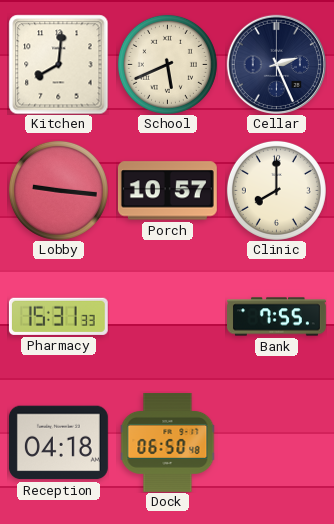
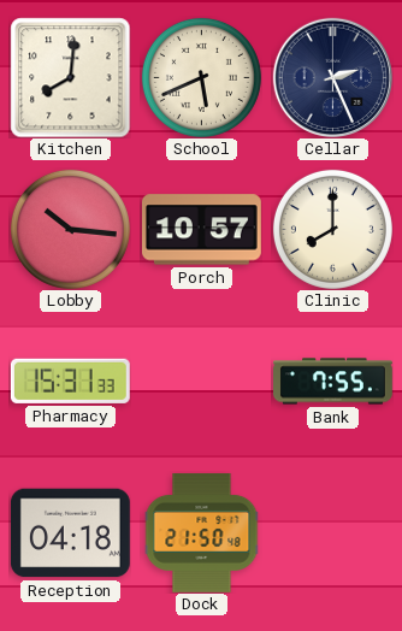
Lobby: 9:16 -> 10:16
Dock: 06:50 -> 21:50
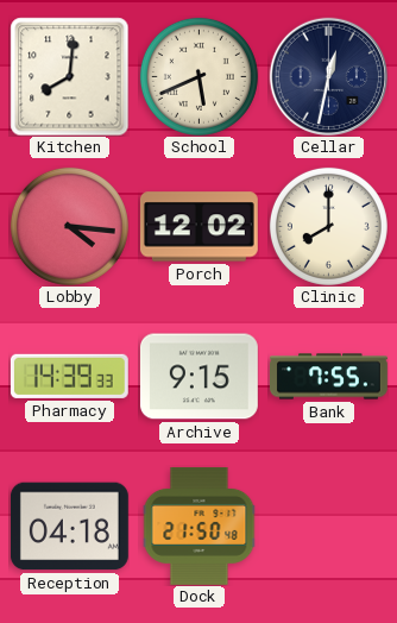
Cellar: 2:26 -> 12:32
Lobby: 10:16 -> 4:16
Porch: 10:57 -> 12:02
Pharmacy: 15:31 -> 14:39
Archive: none -> 9:15
